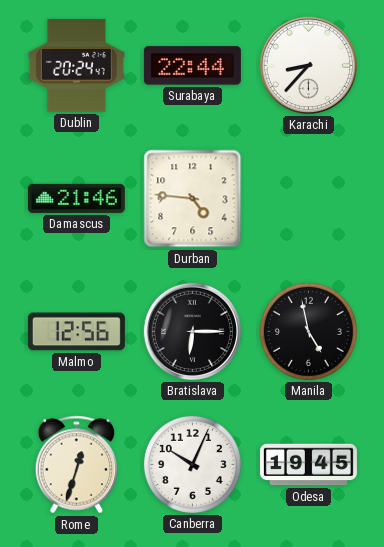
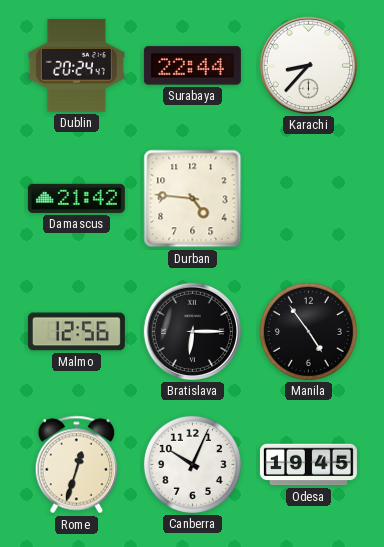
Damascus: 21:46 -> 21:42
Manila: 4:58 -> 4:54
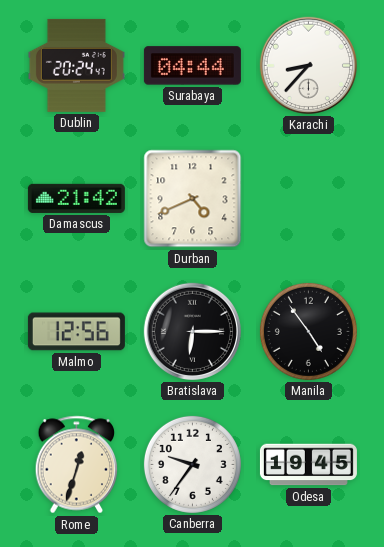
Surabaya: 22:44 -> 04:44
Durban: 4:46 -> 4:41
Canberra: 10:04 -> 9:36
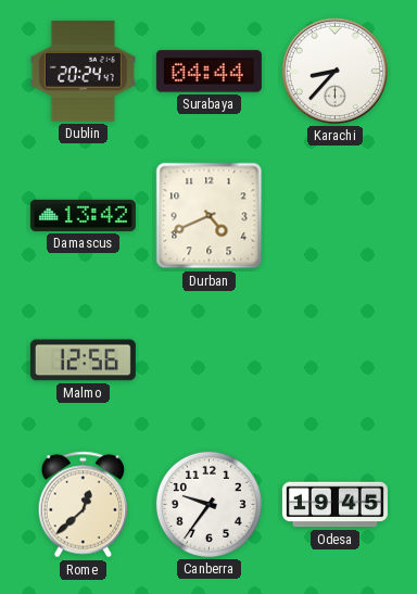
Damascus: 21:42 -> 13:42
Bratislava: 6:15 -> none
Manila: 4:54 -> none
Rome: 12:33 -> 12:38
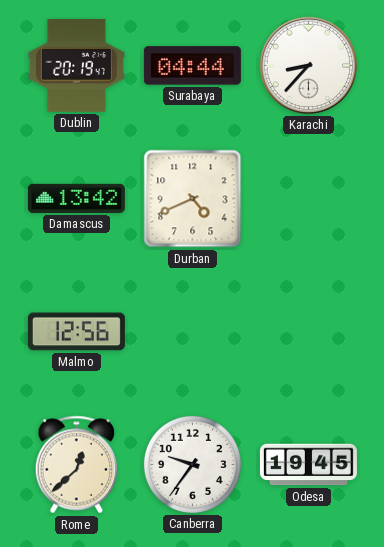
Dublin: 20:24 -> 20:19
